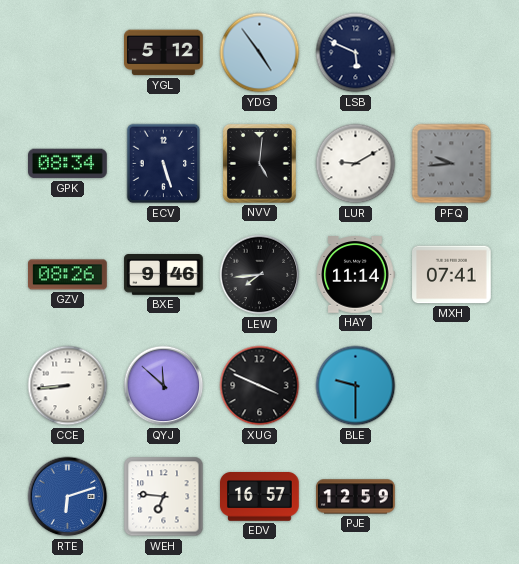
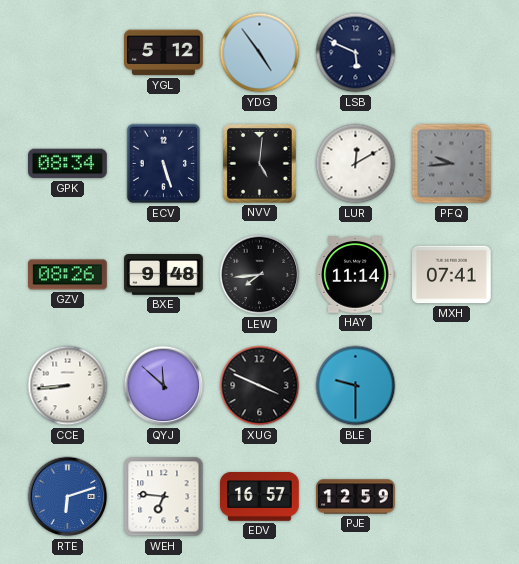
LUR: 9:10 -> 12:10
BXE: 9:46 -> 9:48
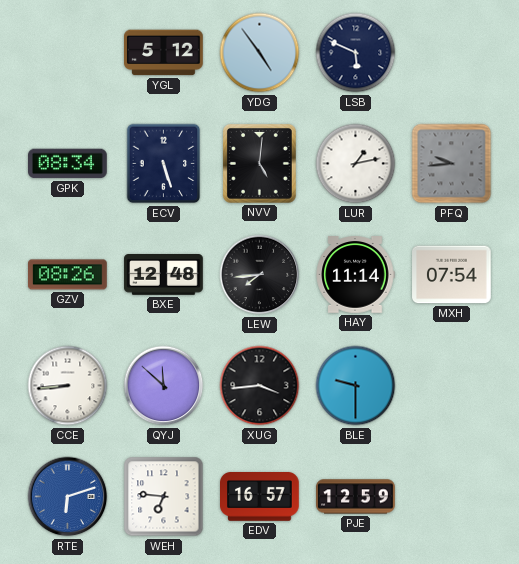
LUR: 12:10 -> 1:13
BXE: 9:48 -> 12:48
MXH: 07:41 -> 07:54
XUG: 3:49 -> 3:44
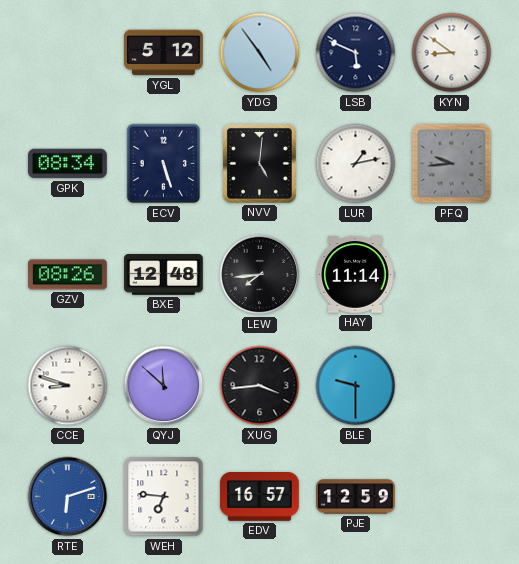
KYN: none -> 8:51
MXH: 07:54 -> none
CCE: 8:44 -> 8:48
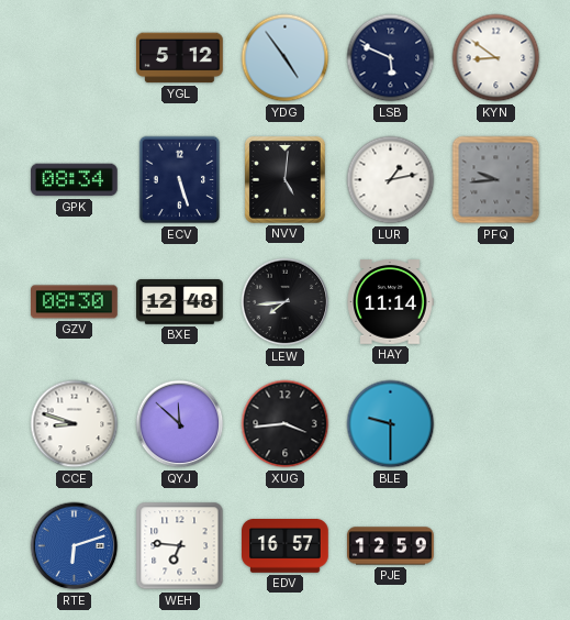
GZV: 08:26 -> 08:30
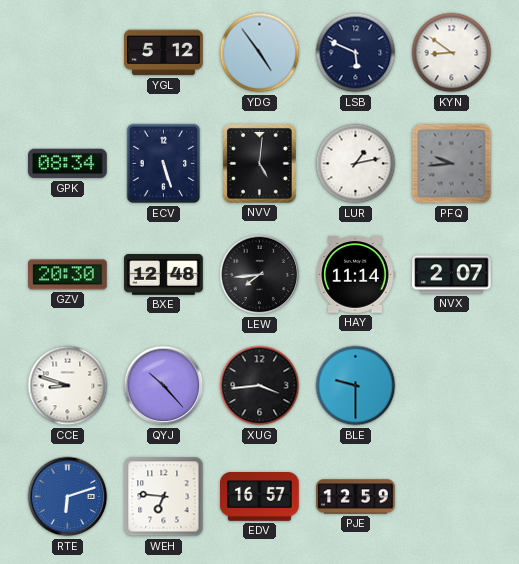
GZV: 08:30 -> 20:30
NVX: none -> 2:07
QYJ: 11:52 -> 10:23
